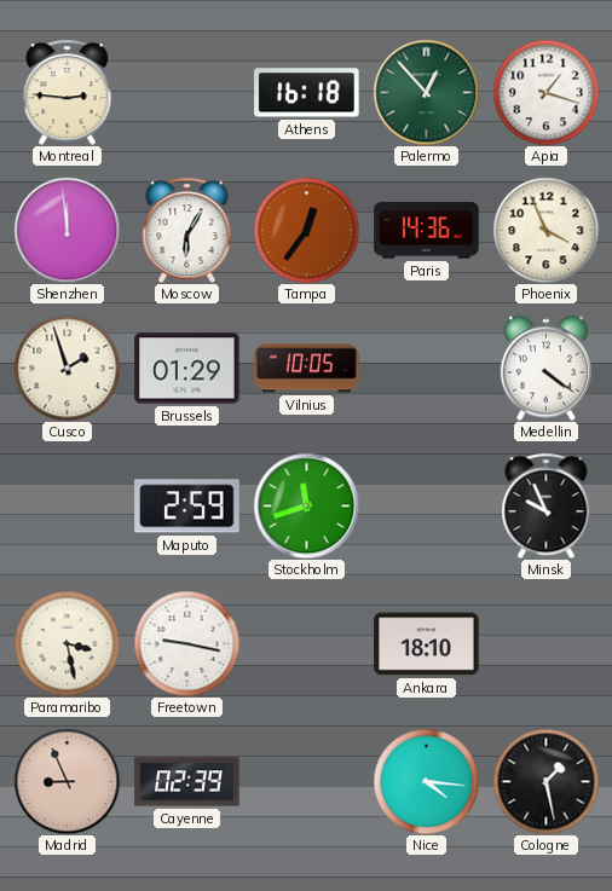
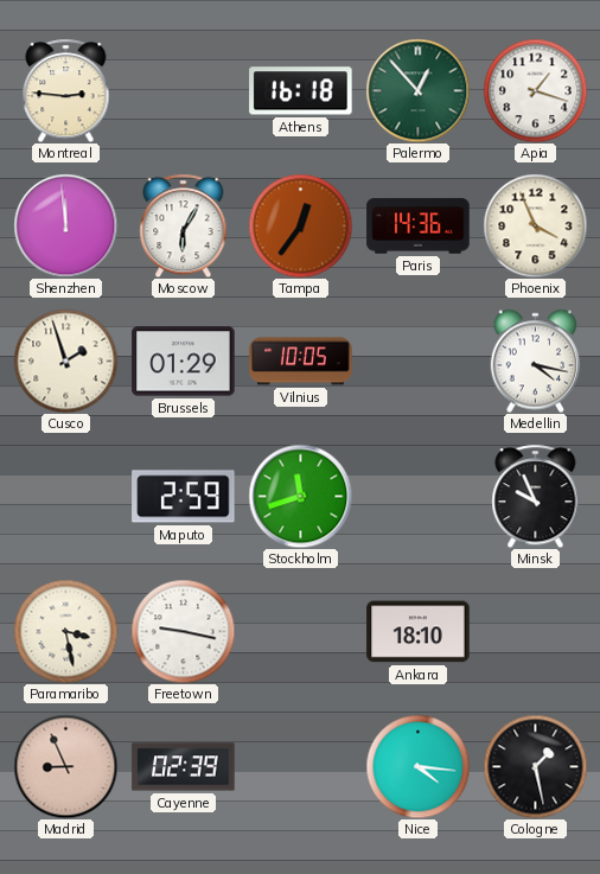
Medellin: 4:21 -> 4:17
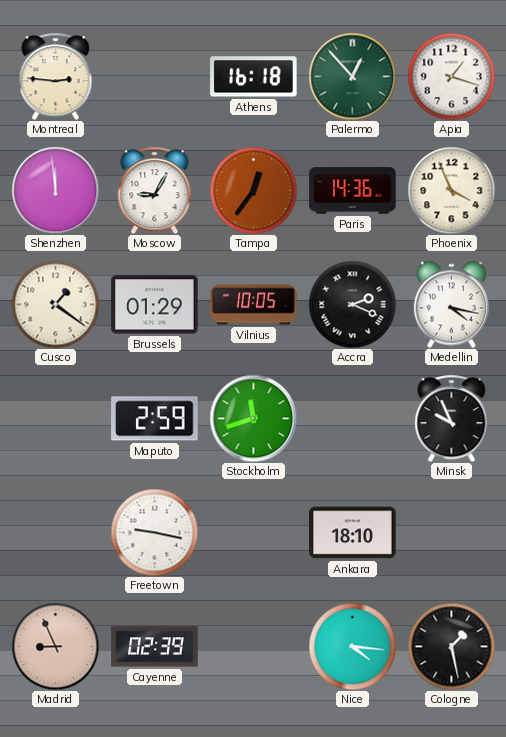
Moscow: 6:05 -> 9:05
Cusco: 1:57 -> 1:21
Accra: none -> 2:19
Paramaribo: 3:28 -> none
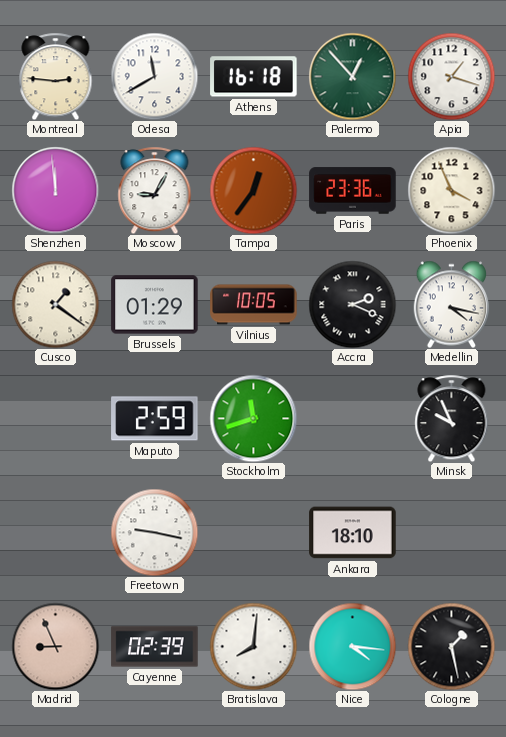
Odesa: none -> 11:40
Paris: 14:36 -> 23:36
Bratislava: none -> 8:01
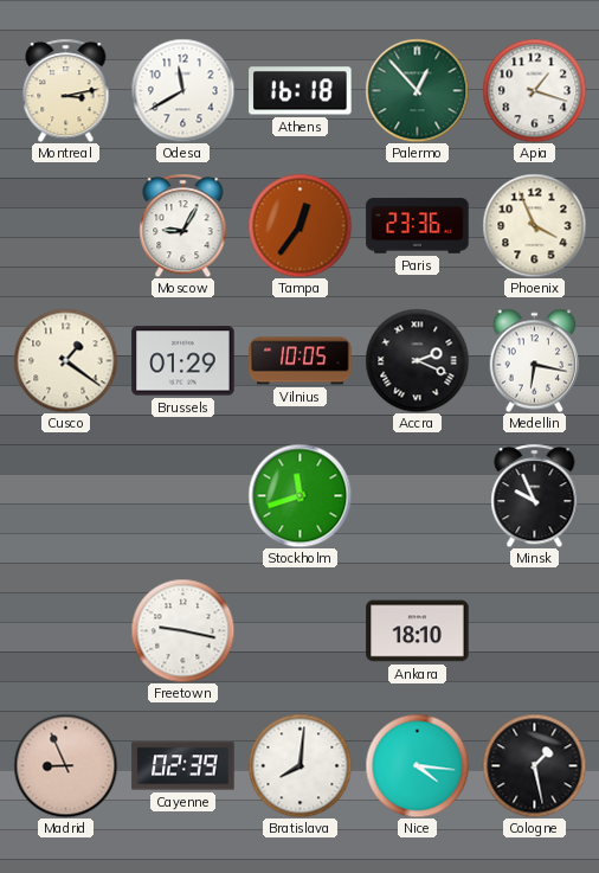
Montreal: 2:46 -> 3:13
Shenzhen: 11:59 -> none
Medellin: 4:17 -> 6:17
Maputo: 2:59 -> none
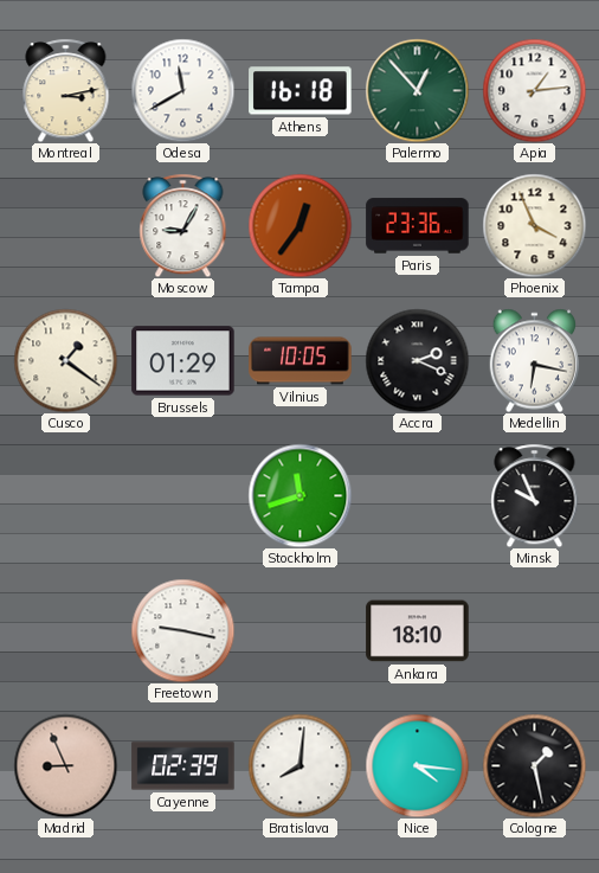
Apia: 1:18 -> 1:14
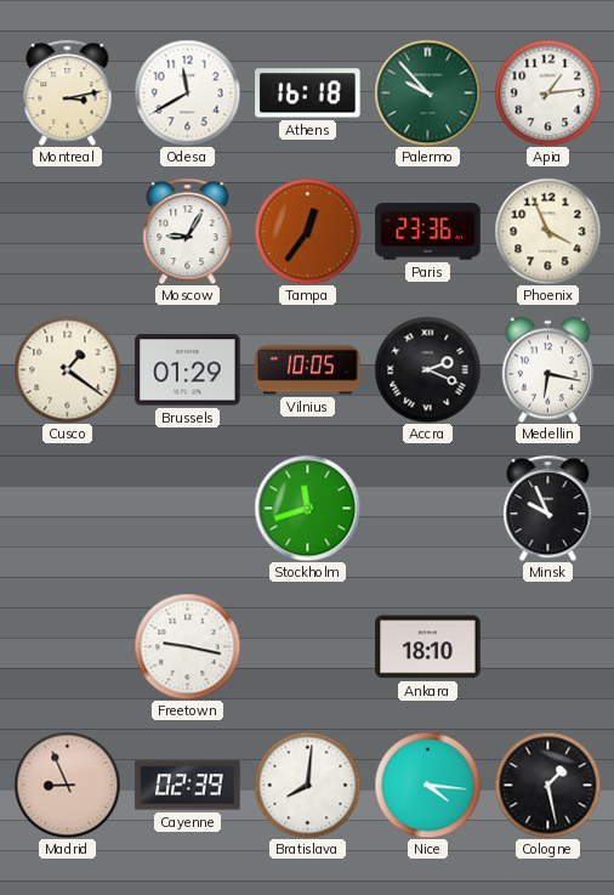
Palermo: 12:53 -> 9:53
